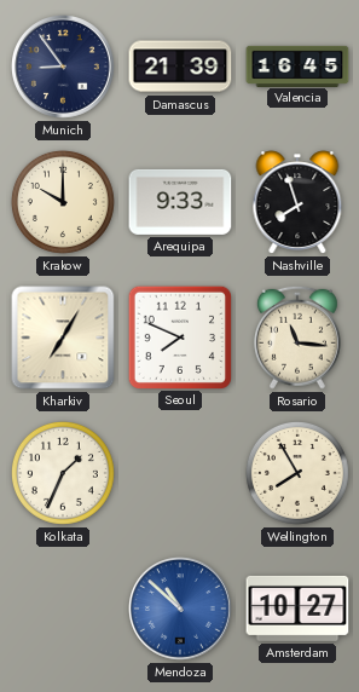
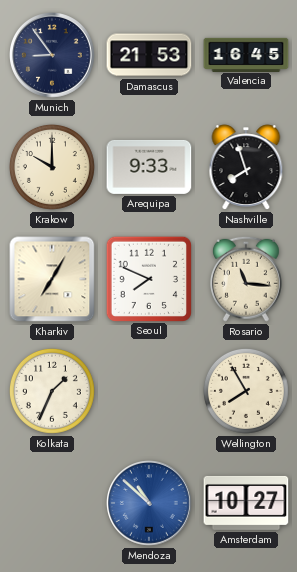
Damascus: 21:39 -> 21:53
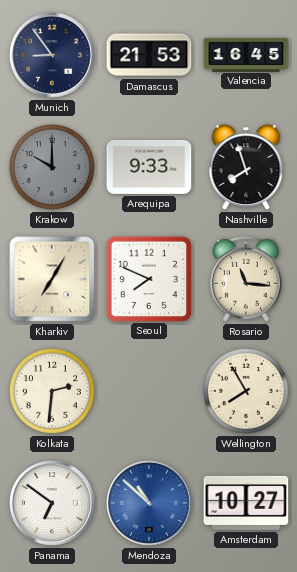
Krakow dial: cream -> grey
Kolkata: 1:34 -> 2:31
Panama: none -> 6:51
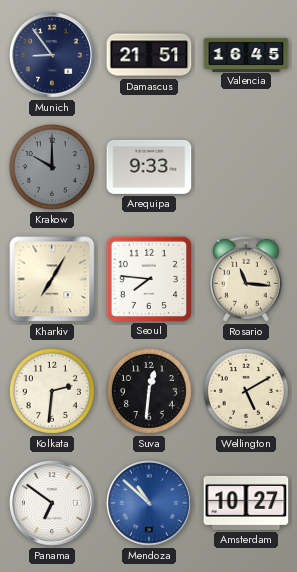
Damascus: 21:53 -> 21:51
Nashville: 7:57 -> none
Seoul: 7:49 -> 7:46
Suva: none -> 12:31
Wellington: 7:55 -> 5:10
